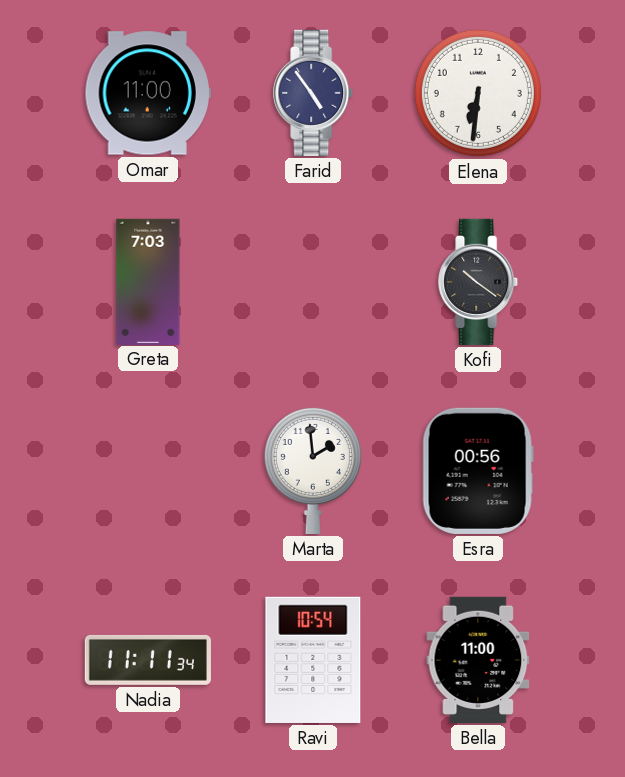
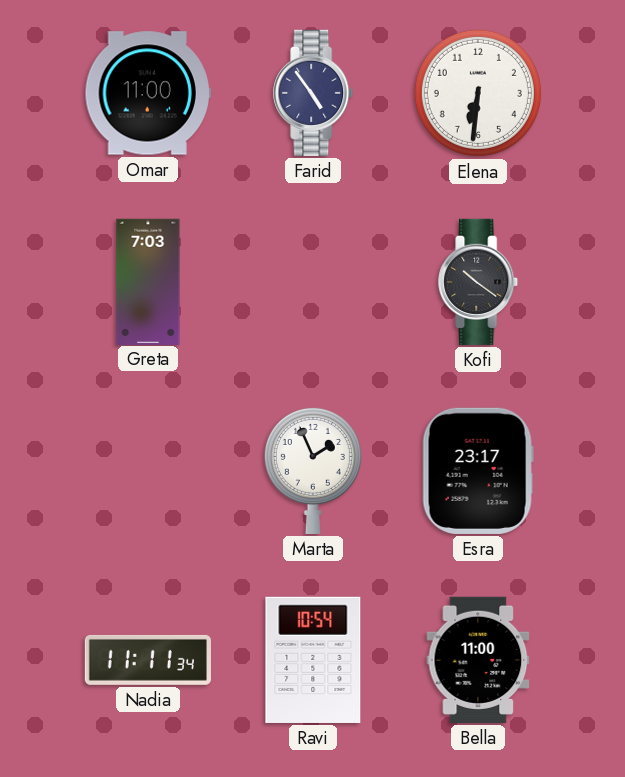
Marta: 1:59 -> 1:56
Esra: 00:56 -> 23:17
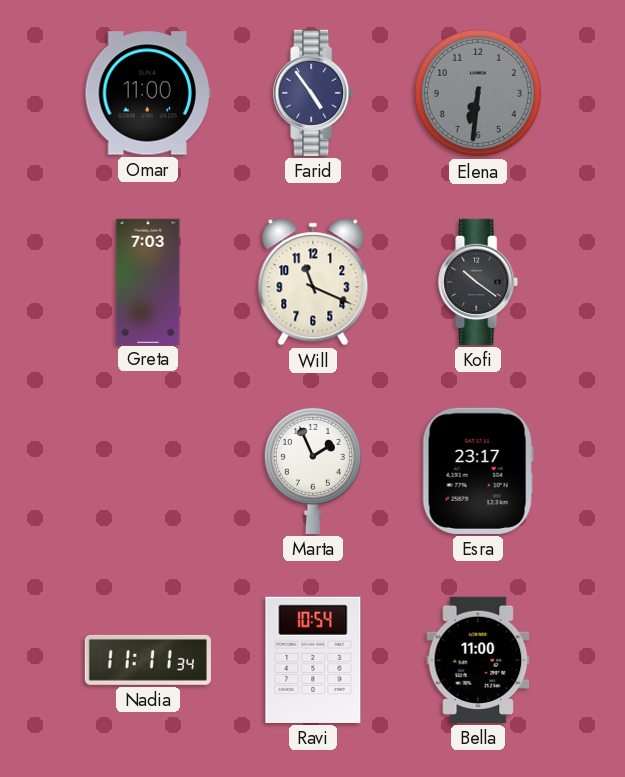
Elena dial: white -> grey
Will: none -> 11:19
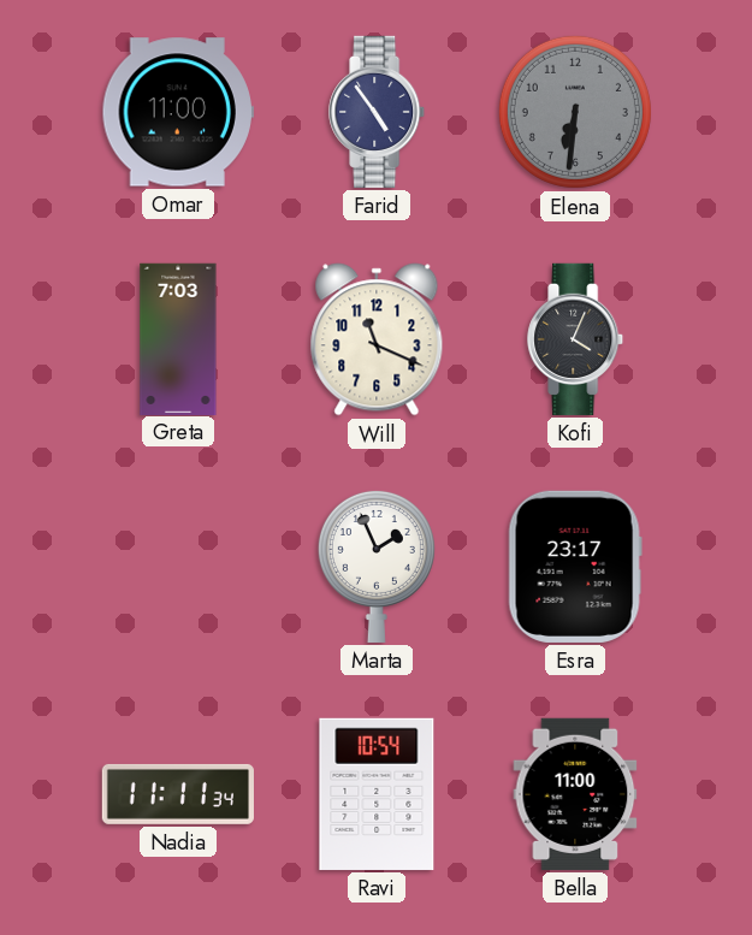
Kofi: 10:21 -> 4:04
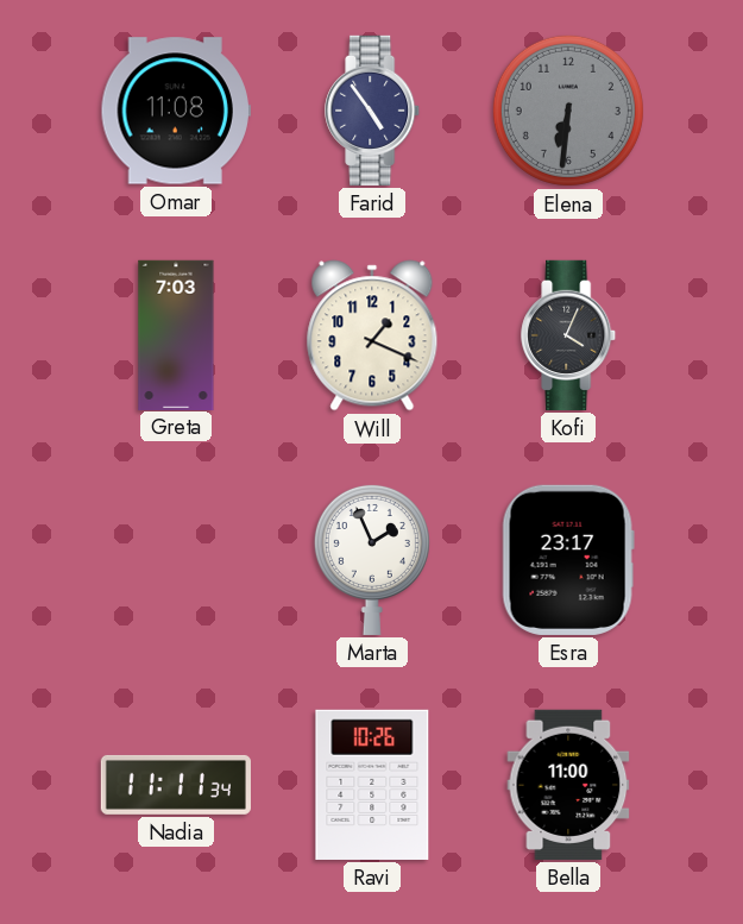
Omar: 11:00 -> 11:08
Will: 11:19 -> 1:19
Ravi: 10:54 -> 10:26
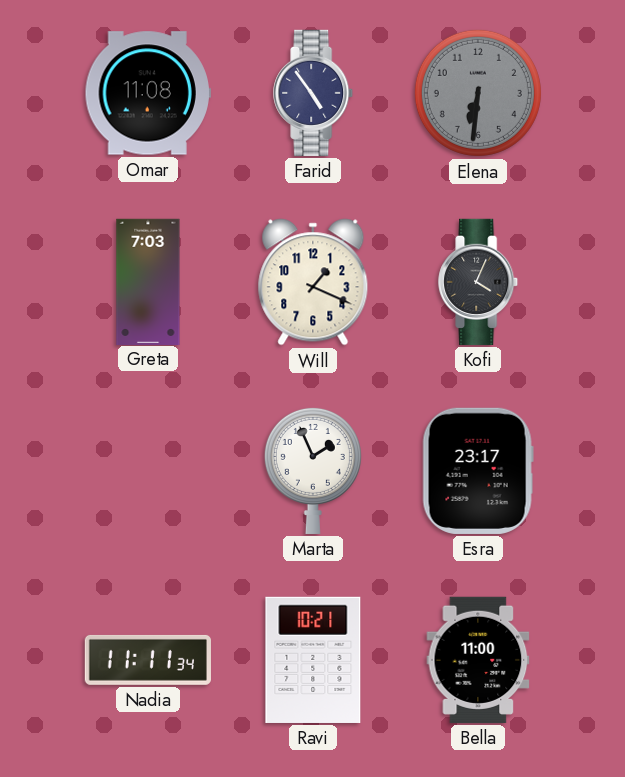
Ravi: 10:26 -> 10:21
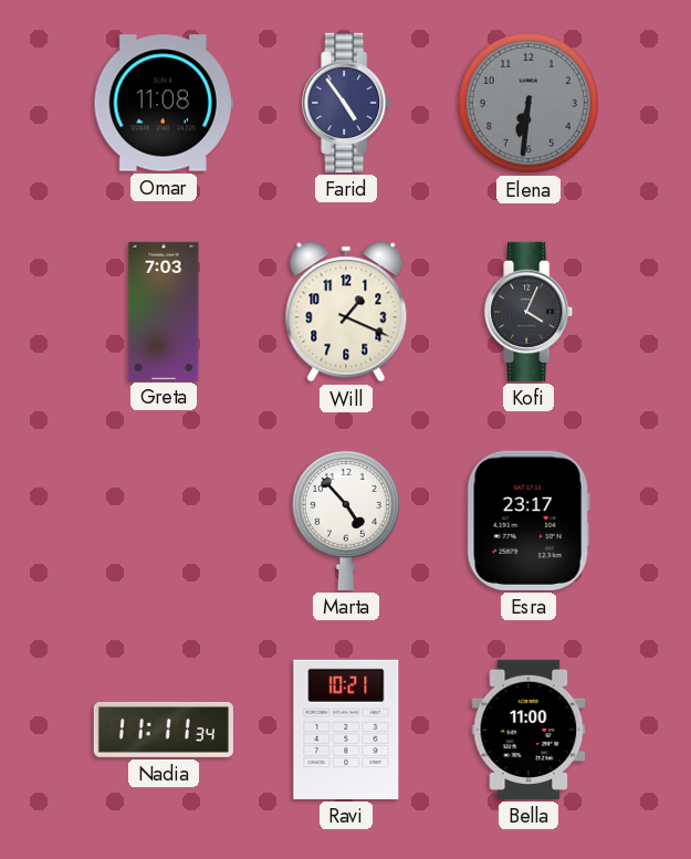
Marta: 1:56 -> 4:53
